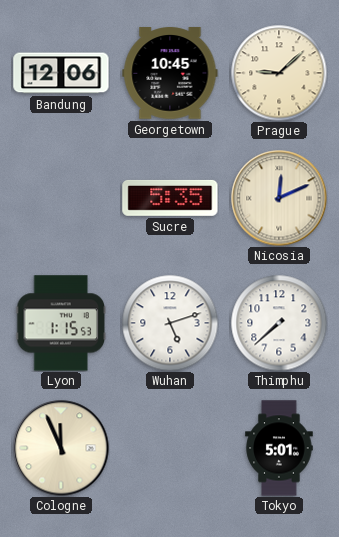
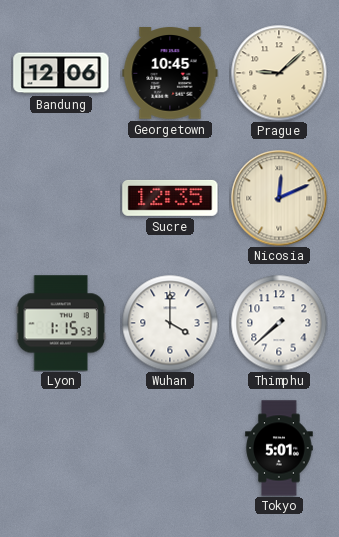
Sucre: 5:35 -> 12:35
Wuhan: 5:12 -> 4:00
Cologne: 11:56 -> none
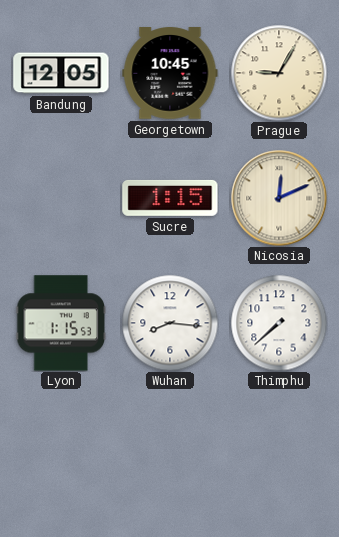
Bandung: 12:06 -> 12:05
Prague: 9:08 -> 9:05
Sucre: 12:35 -> 1:15
Wuhan: 4:00 -> 8:16
Tokyo: 5:01 -> none
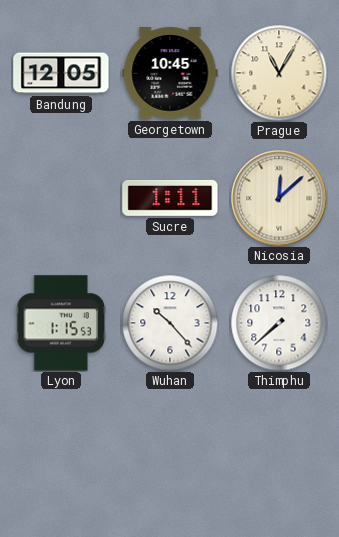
Prague: 9:05 -> 11:05
Sucre: 1:15 -> 1:11
Nicosia: 12:11 -> 12:08
Wuhan: 8:16 -> 10:23
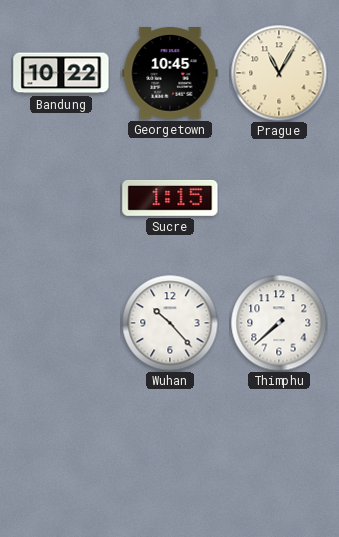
Bandung: 12:05 -> 10:22
Sucre: 1:11 -> 1:15
Nicosia: 12:08 -> none
Lyon: 1:15 -> none
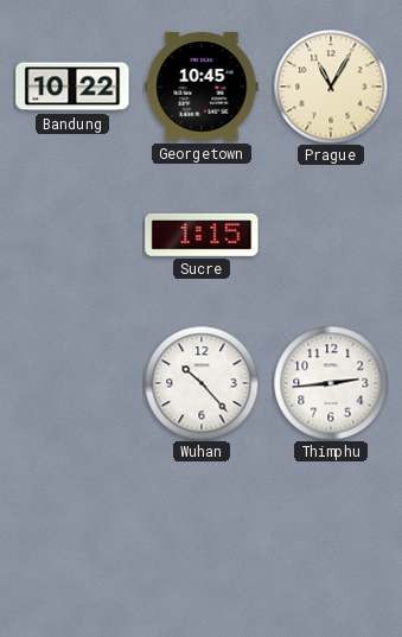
Thimphu: 7:38 -> 2:44
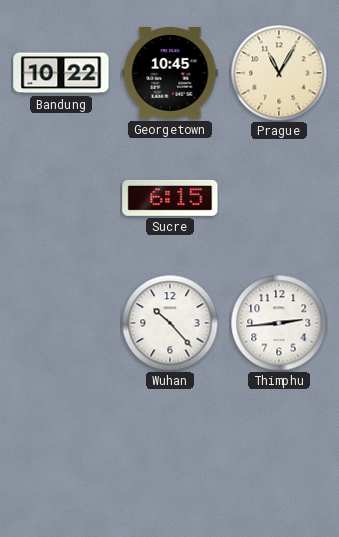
Sucre: 1:15 -> 6:15
